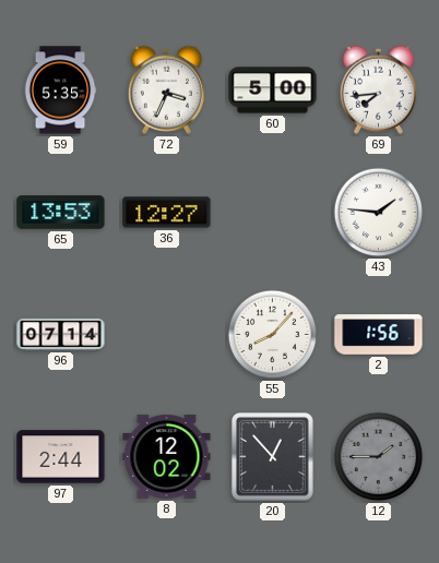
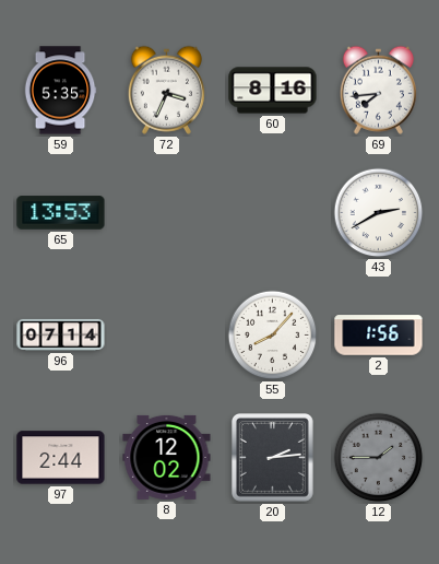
60: 5:00 -> 8:16
36: 12:27 -> none
43: 1:46 -> 2:40
20: 12:53 -> 2:14
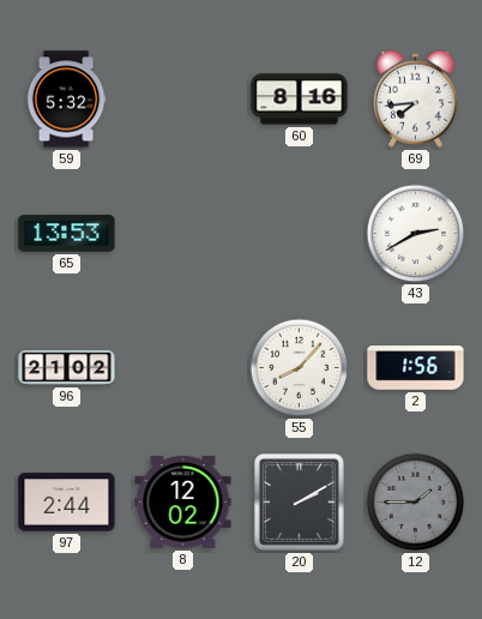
59: 5:35 -> 5:32
72: 3:34 -> none
96: 07:14 -> 21:02
20: 2:14 -> 2:10
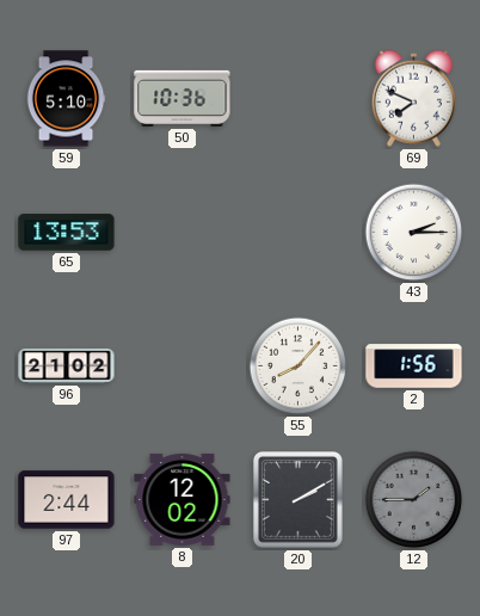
59: 5:32 -> 5:10
50: none -> 10:36
60: 8:16 -> none
69: 7:44 -> 7:49
43: 2:40 -> 2:15
